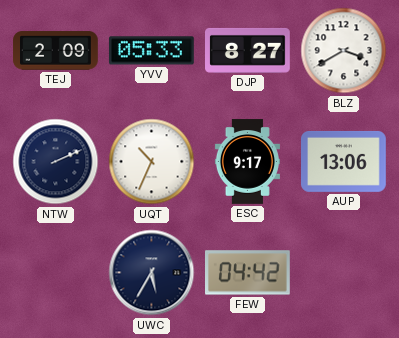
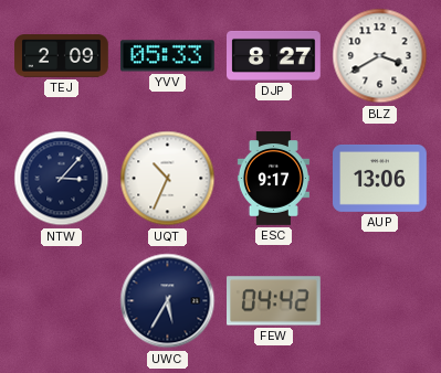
NTW: 2:11 -> 3:07
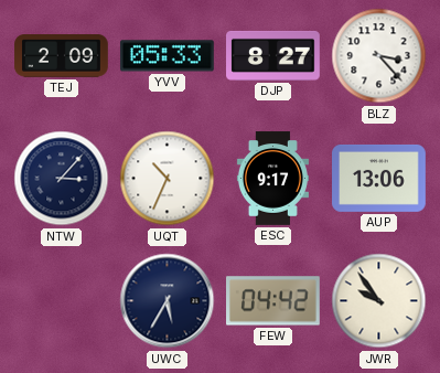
BLZ: 3:40 -> 3:23
JWR: none -> 9:54
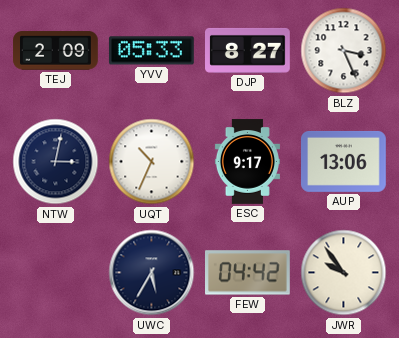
BLZ: 3:23 -> 3:26
NTW: 3:07 -> 3:02
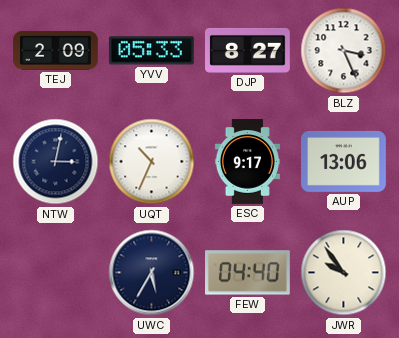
FEW: 04:42 -> 04:40
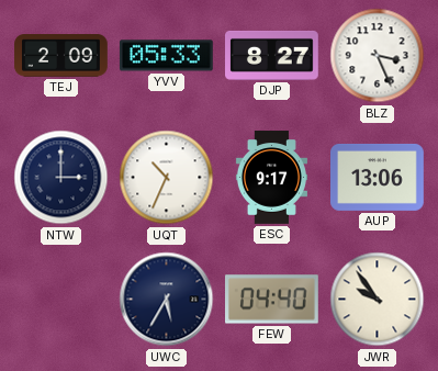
NTW: 3:02 -> 3:00
